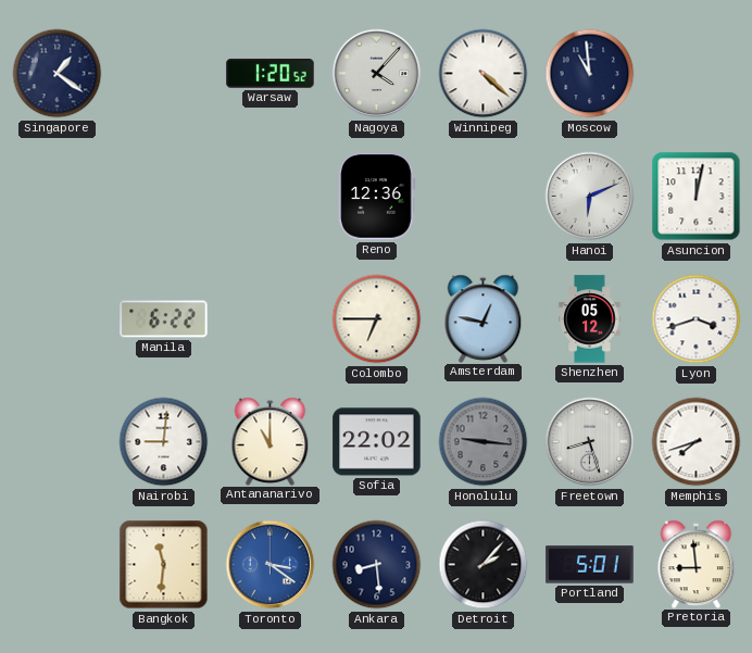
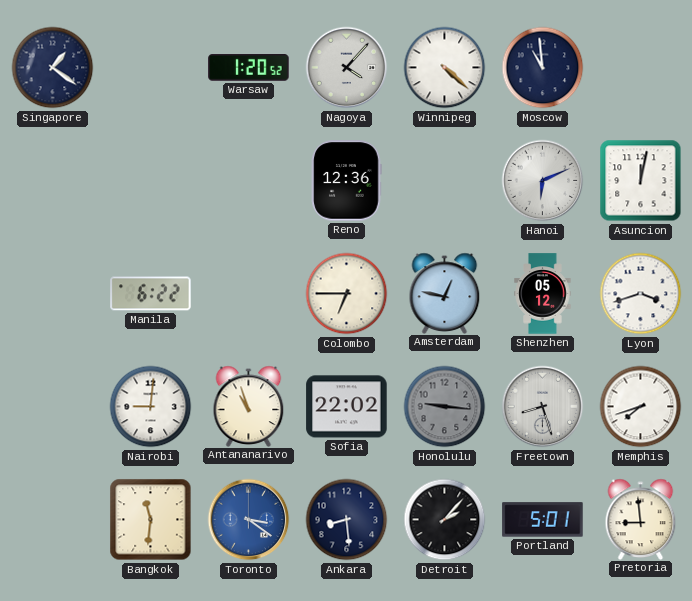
Antananarivo: 11:00 -> 10:57
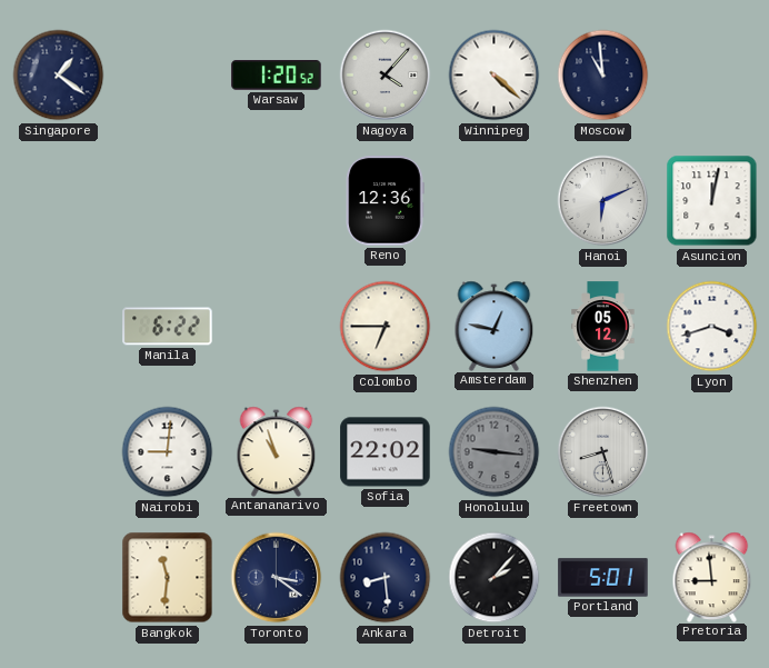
Memphis: 7:42 -> none
Toronto dial: blue -> navy
